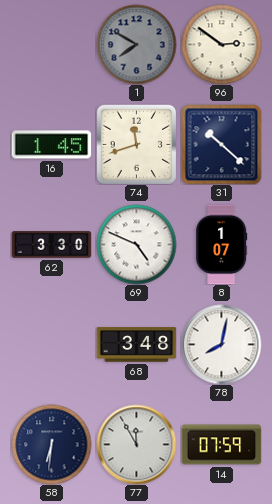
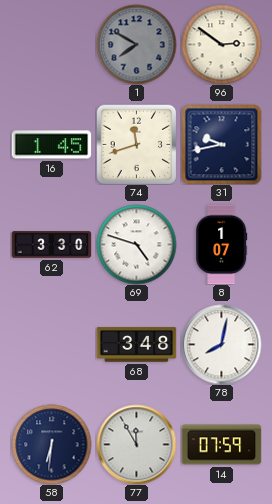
31: 10:22 -> 9:43
69: 4:49 -> 4:48
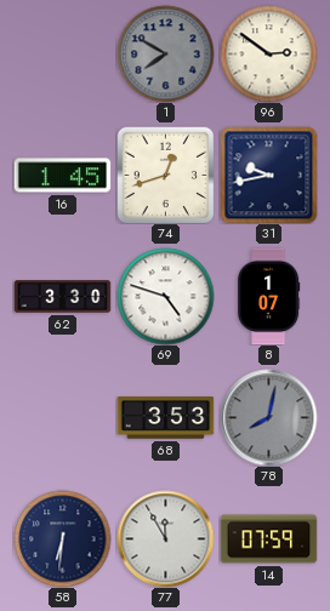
74: 11:42 -> 12:42
68: 3:48 -> 3:53
78 dial: white -> grey
